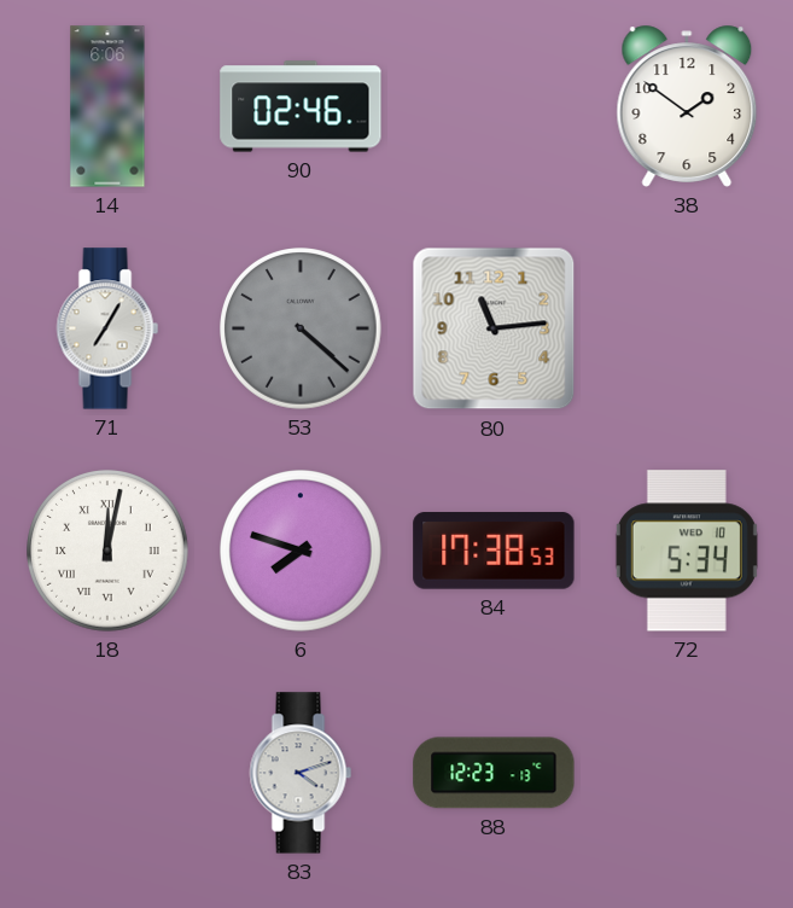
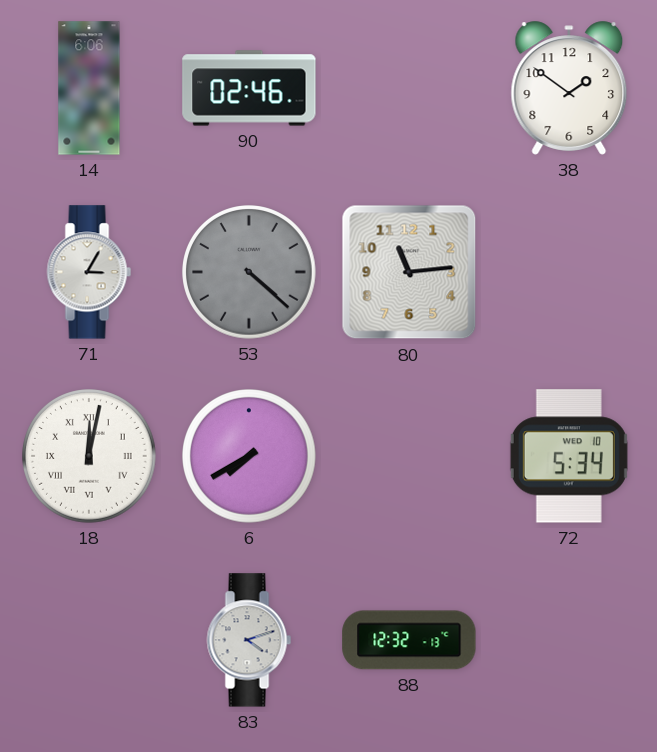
71: 7:05 -> 3:05
6: 7:48 -> 7:40
84: 17:38 -> none
88: 12:23 -> 12:32
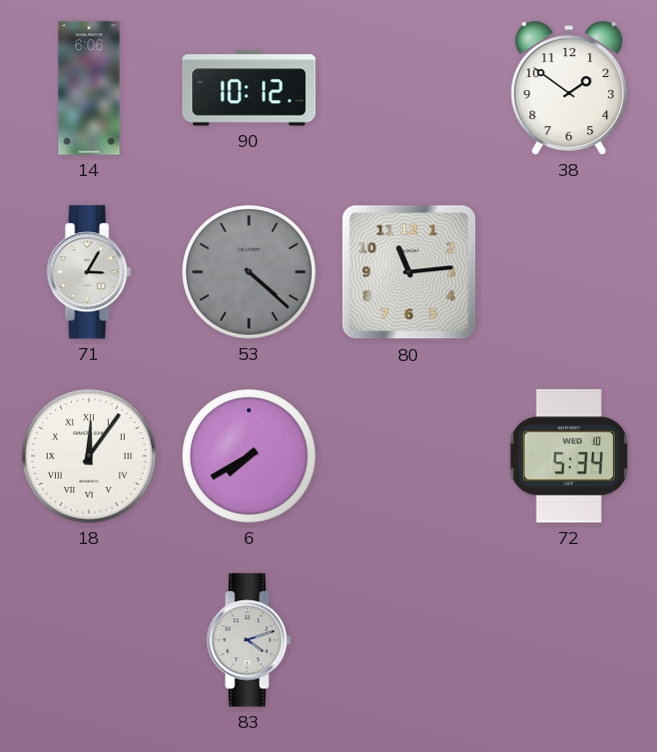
90: 02:46 -> 10:12
18: 12:02 -> 12:06
88: 12:32 -> none
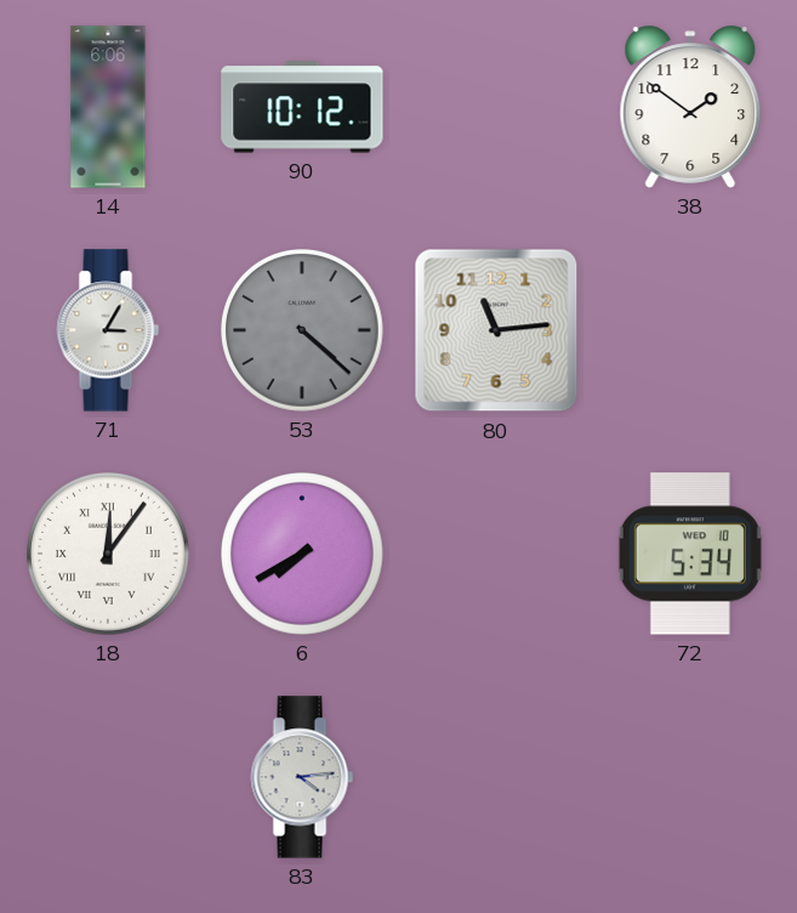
83: 4:12 -> 4:14
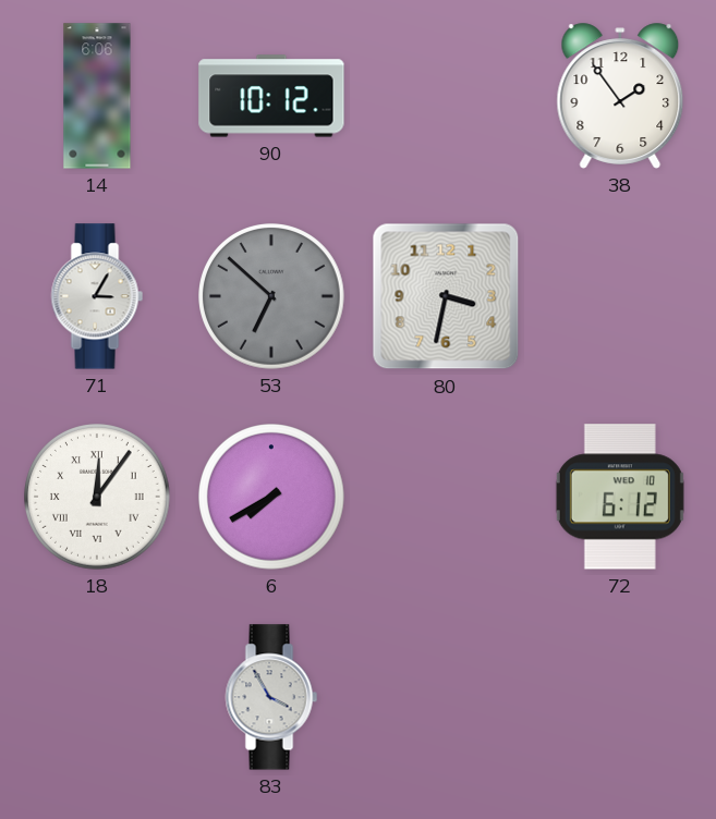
38: 1:51 -> 1:54
53: 4:22 -> 6:52
80: 11:14 -> 3:32
72: 5:34 -> 6:12
83: 4:14 -> 3:55
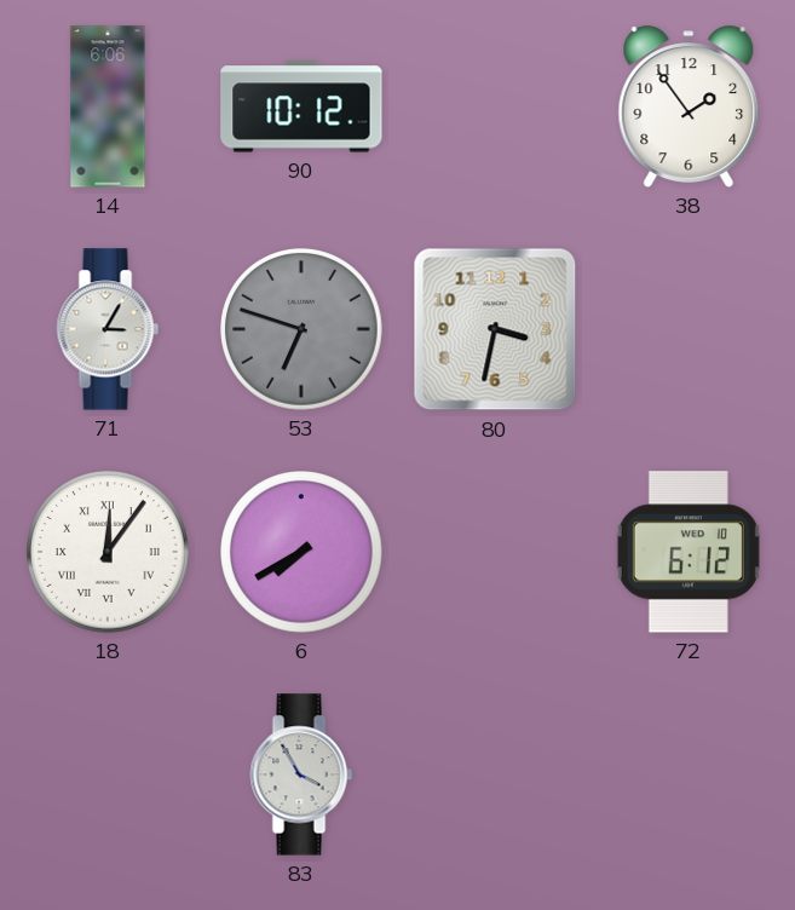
53: 6:52 -> 6:48
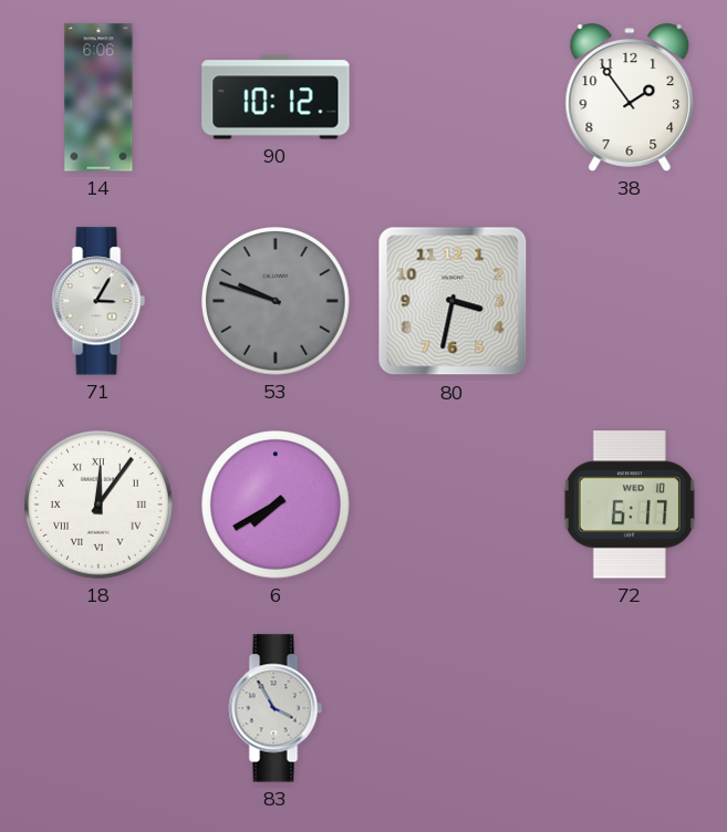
53: 6:48 -> 9:48
72: 6:12 -> 6:17
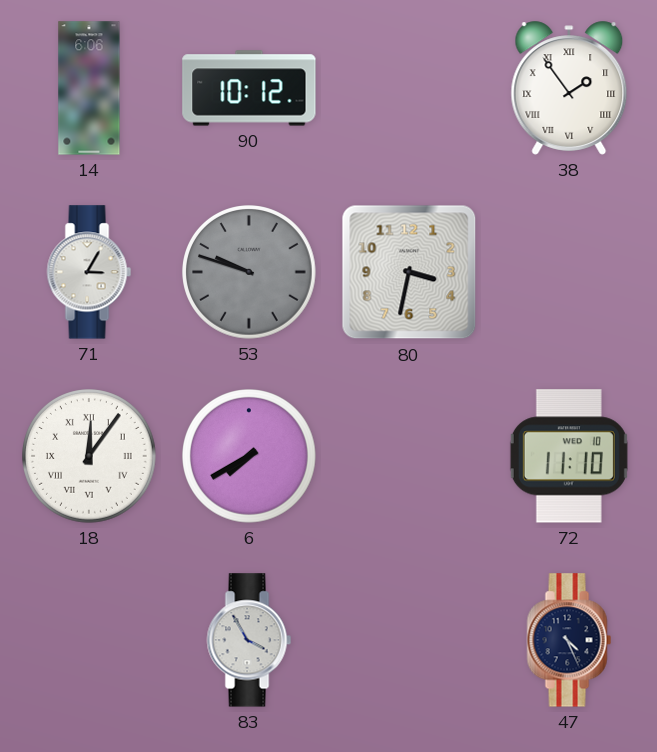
38 numerals: Arabic -> Roman
72: 6:17 -> 11:10
47: none -> 4:26
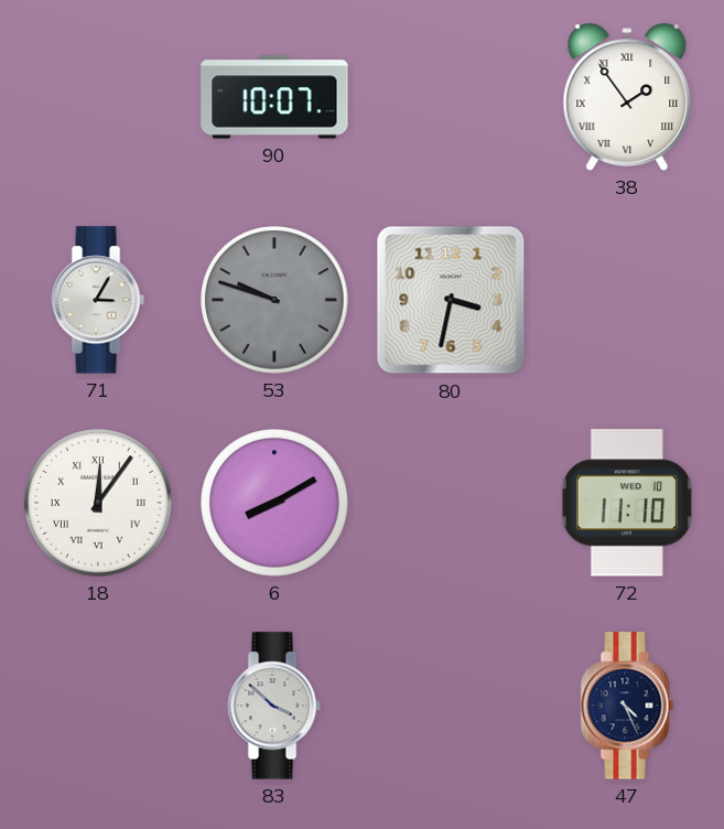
14: 6:06 -> none
90: 10:12 -> 10:07
6: 7:40 -> 8:10
83: 3:55 -> 3:52
